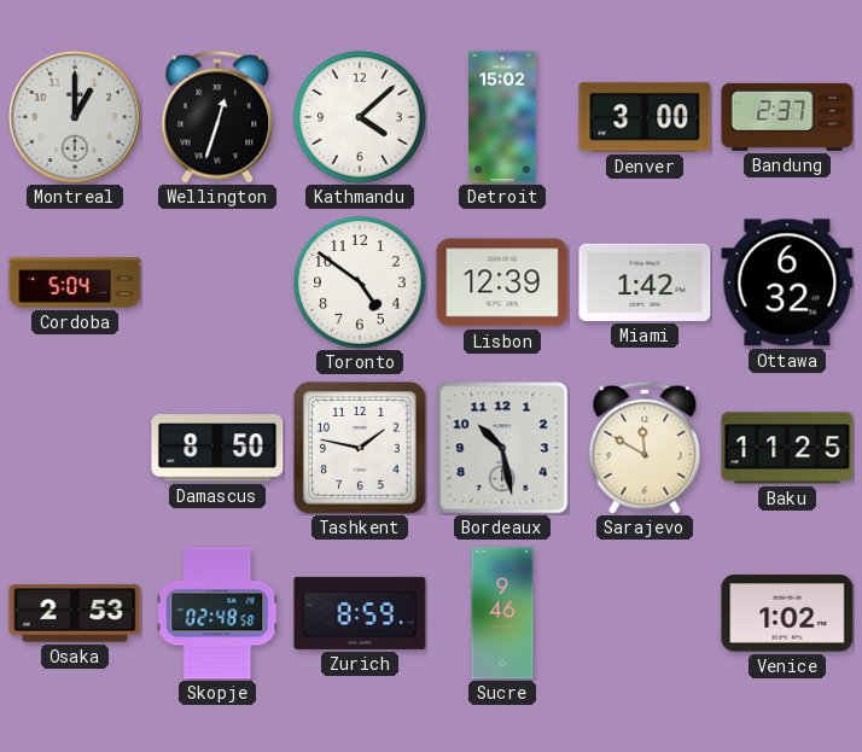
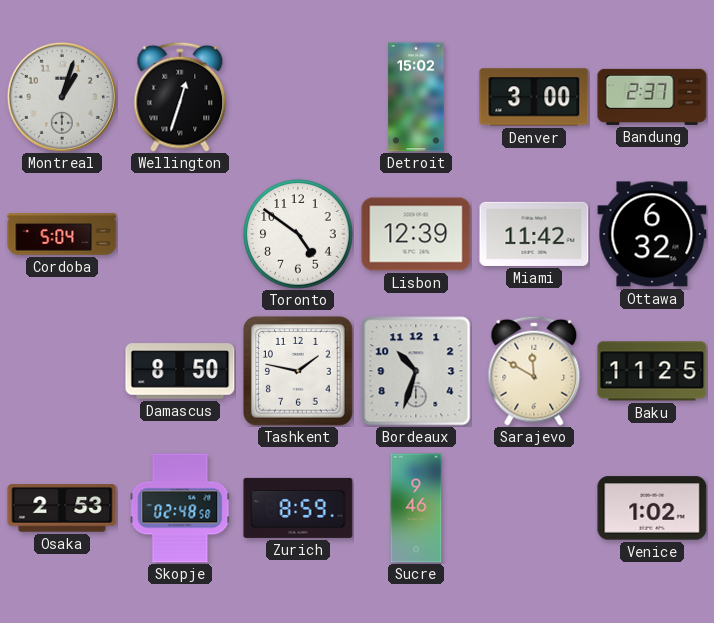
Montreal: 1:00 -> 1:03
Kathmandu: 4:08 -> none
Miami: 1:42 -> 11:42
Bordeaux: 10:28 -> 10:33
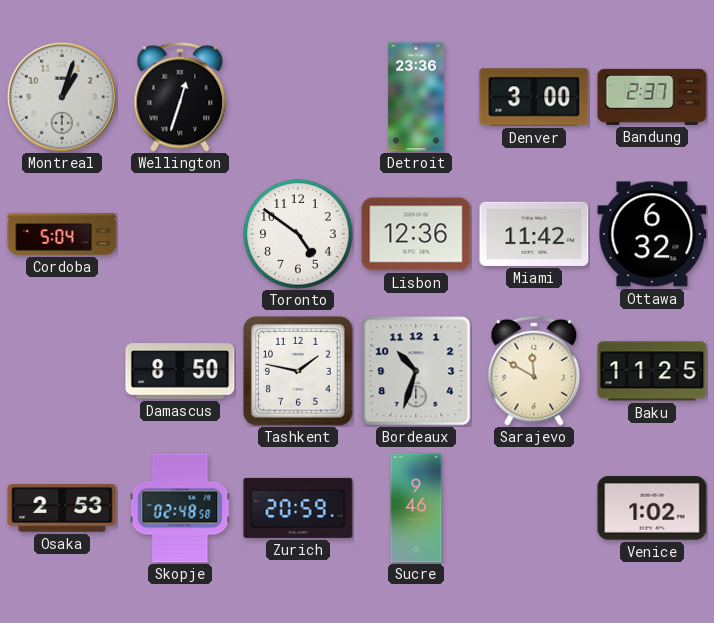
Detroit: 15:02 -> 23:36
Lisbon: 12:39 -> 12:36
Zurich: 8:59 -> 20:59
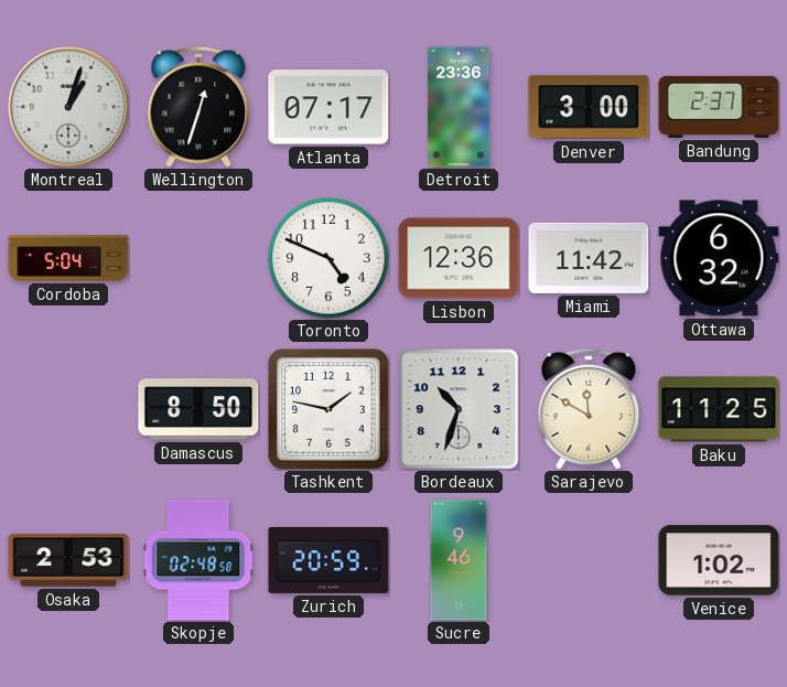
Atlanta: none -> 07:17
Toronto: 4:51 -> 4:49
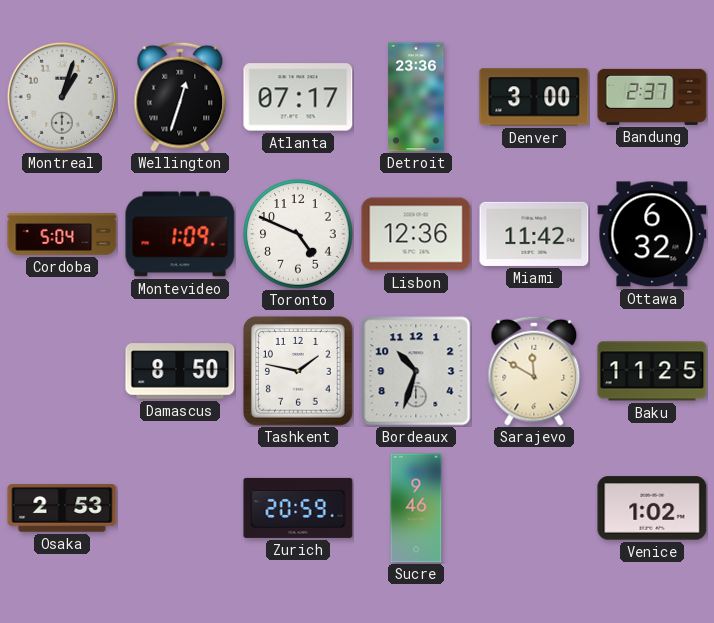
Montevideo: none -> 1:09
Skopje: 02:48 -> none
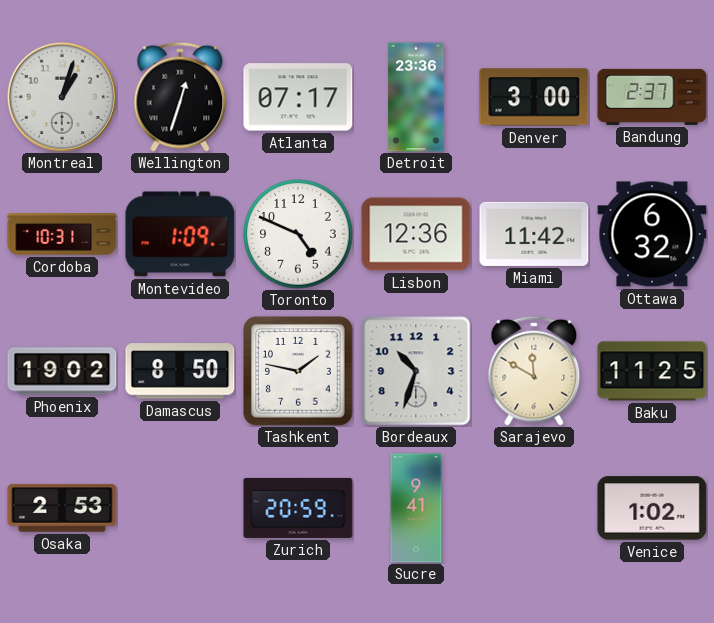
Cordoba: 5:04 -> 10:31
Phoenix: none -> 19:02
Sucre: 9:46 -> 9:41
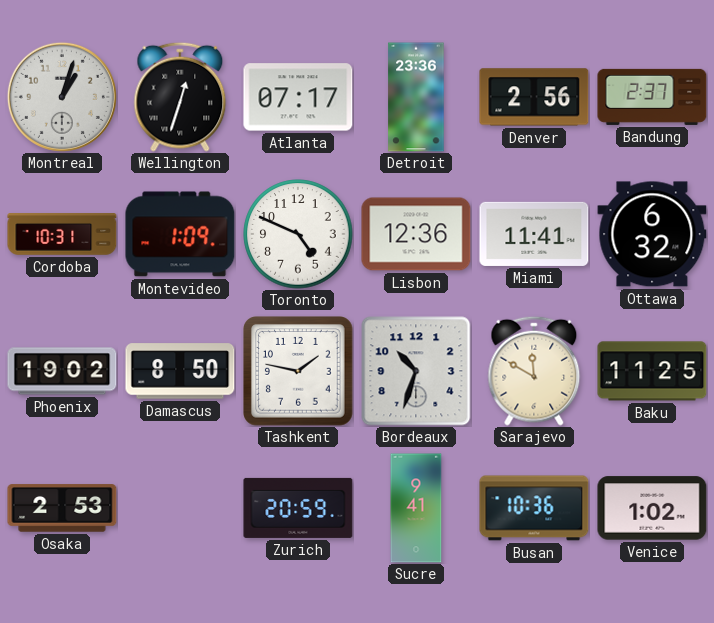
Denver: 3:00 -> 2:56
Miami: 11:42 -> 11:41
Busan: none -> 10:36
